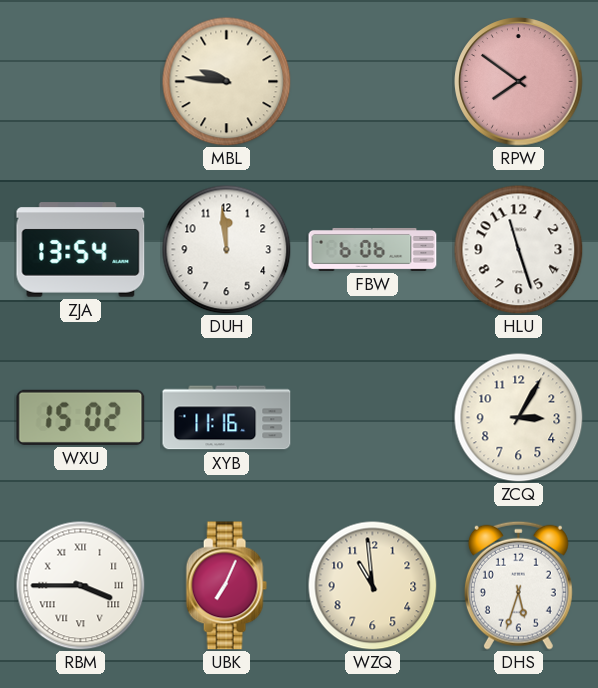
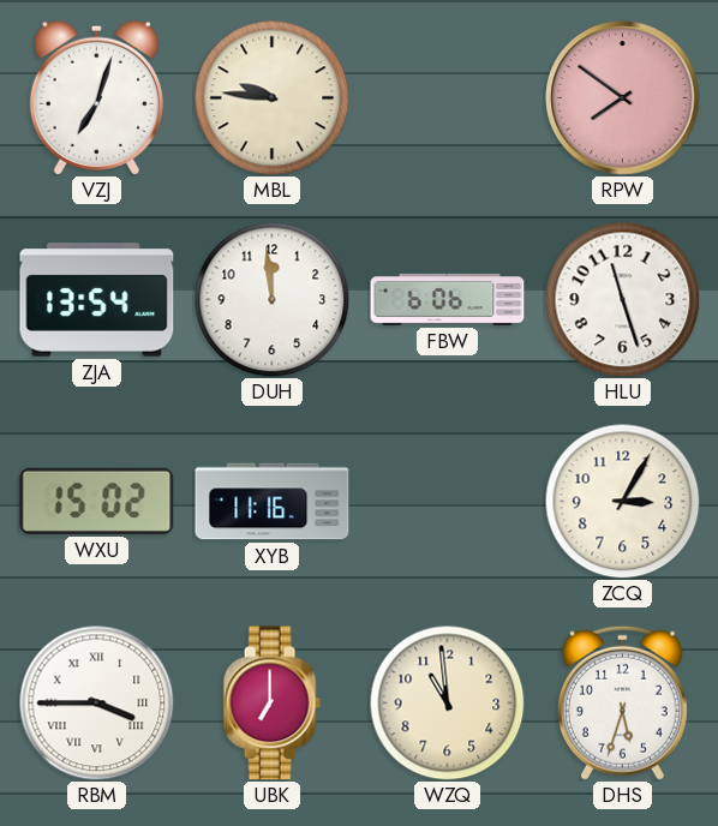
VZJ: none -> 7:03
UBK: 7:04 -> 7:00
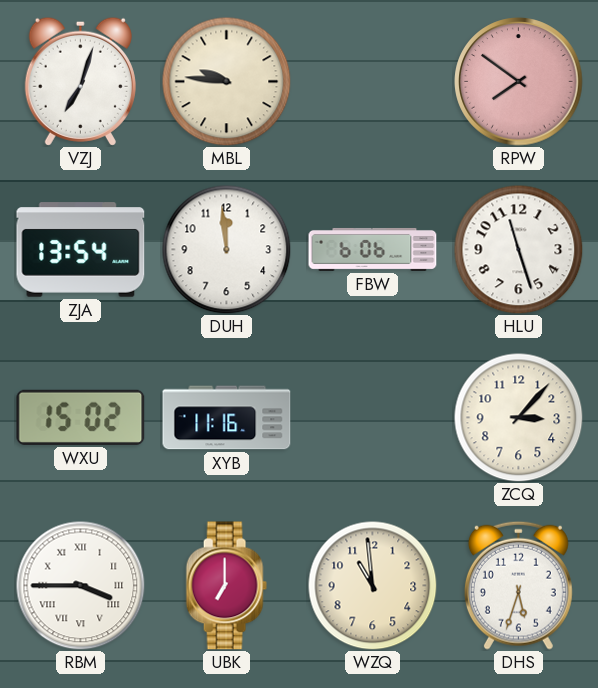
ZCQ: 3:05 -> 3:07
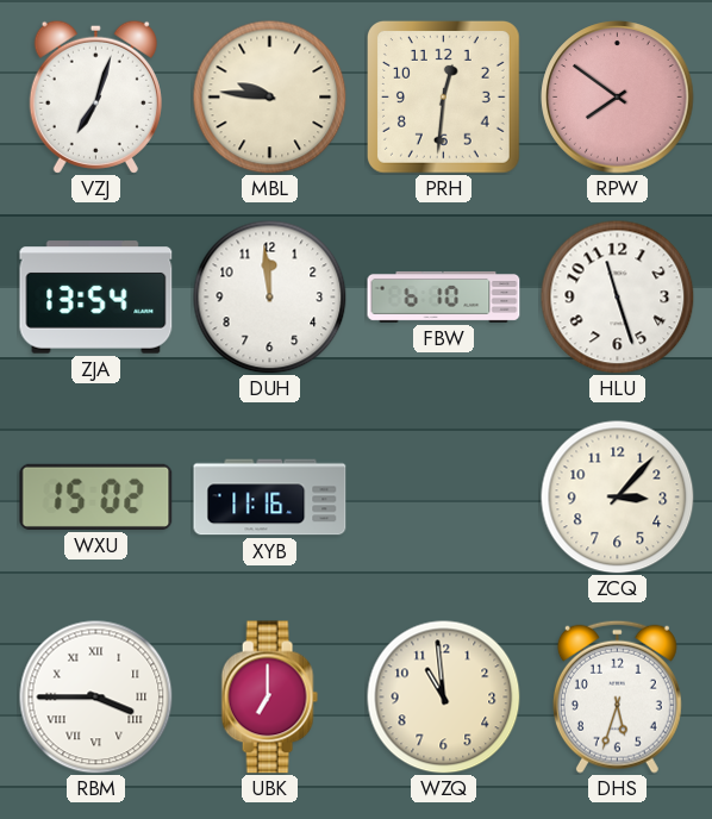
PRH: none -> 12:31
FBW: 6:06 -> 6:10
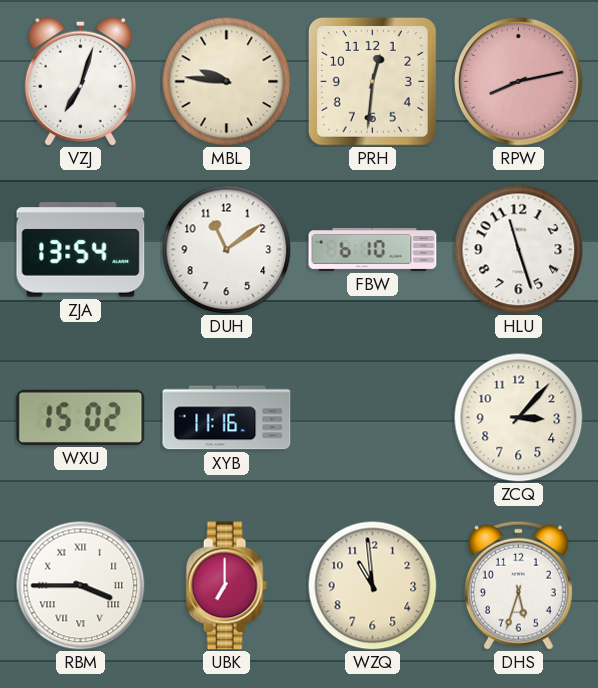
RPW: 7:51 -> 8:13
DUH: 11:59 -> 11:09
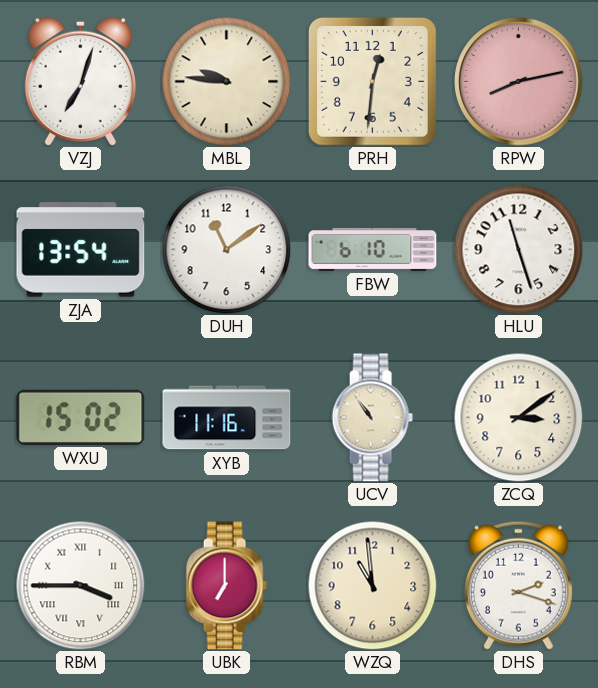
UCV: none -> 10:54
ZCQ: 3:07 -> 3:09
DHS: 5:33 -> 2:18
